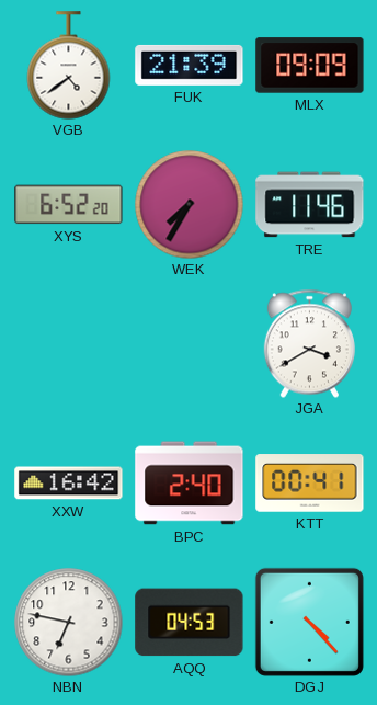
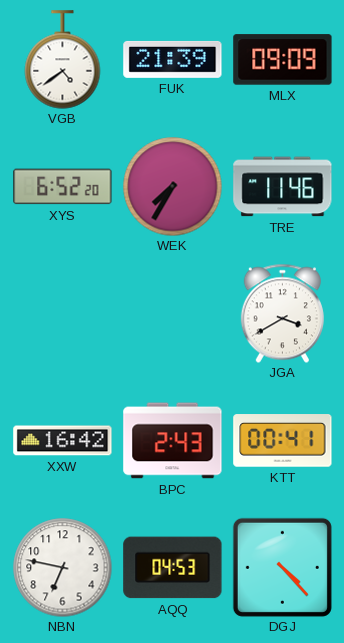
BPC: 2:40 -> 2:43
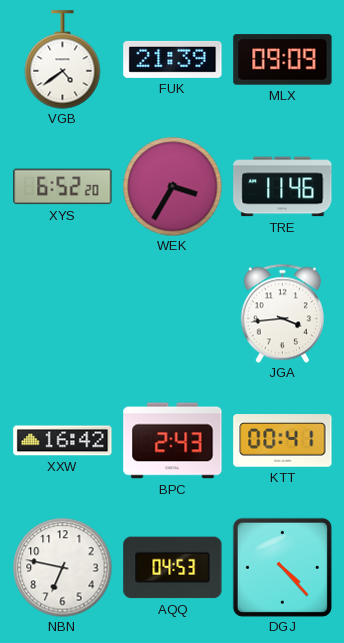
WEK: 7:35 -> 3:35
JGA: 3:40 -> 3:44
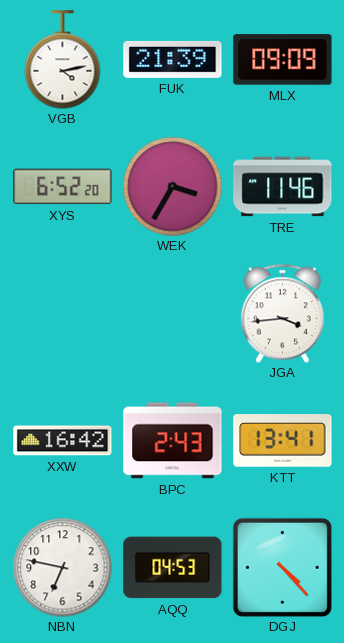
VGB: 4:39 -> 4:13
KTT: 00:41 -> 13:41
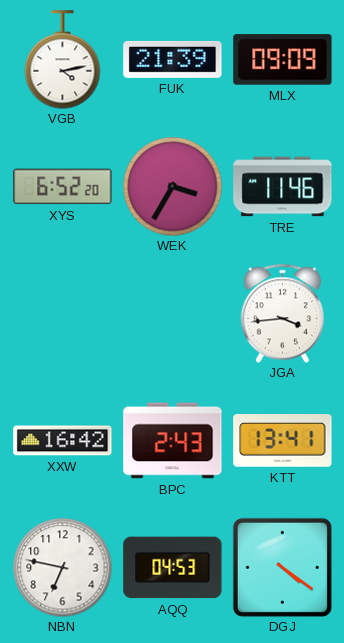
DGJ: 4:23 -> 4:21
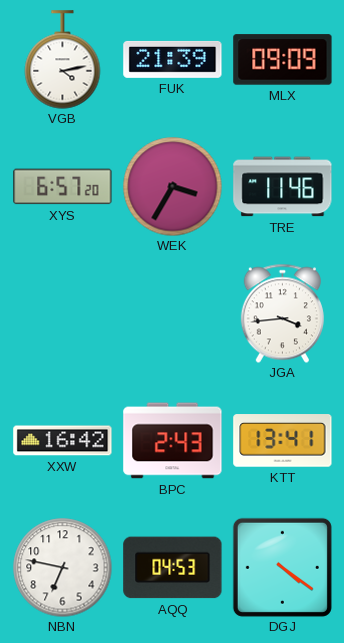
XYS: 6:52 -> 6:57
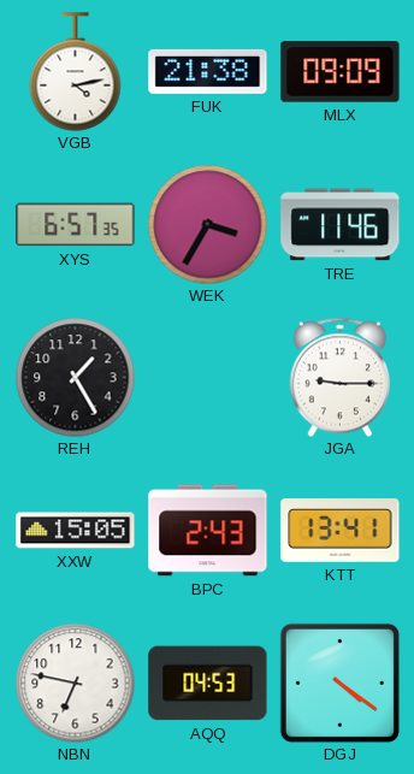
FUK: 21:39 -> 21:38
XYS: 6:57:20 -> 6:57:35
REH: none -> 1:25
JGA: 3:44 -> 9:15
XXW: 16:42 -> 15:05
